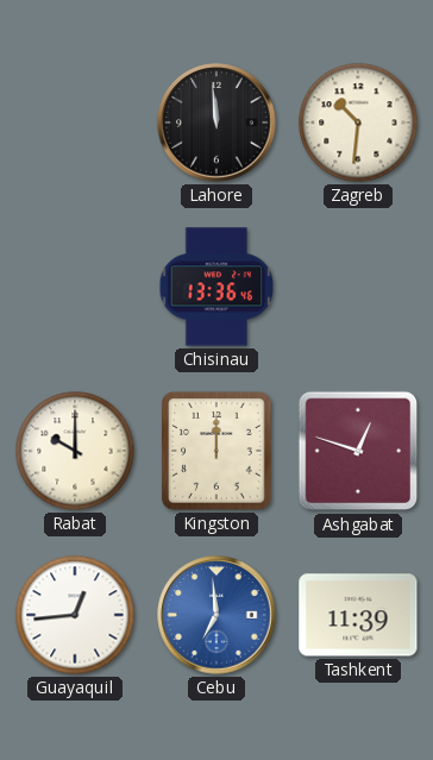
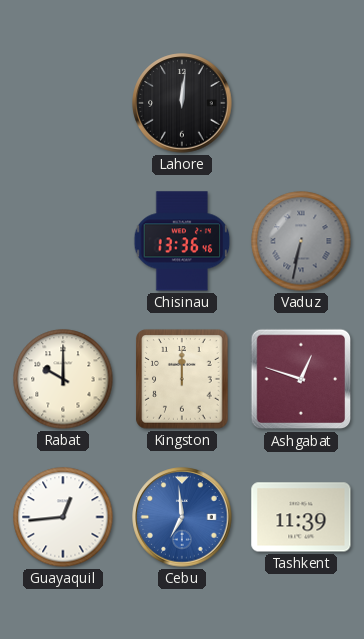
Lahore: 11:59 -> 12:01
Zagreb: 10:31 -> none
Vaduz: none -> 6:32
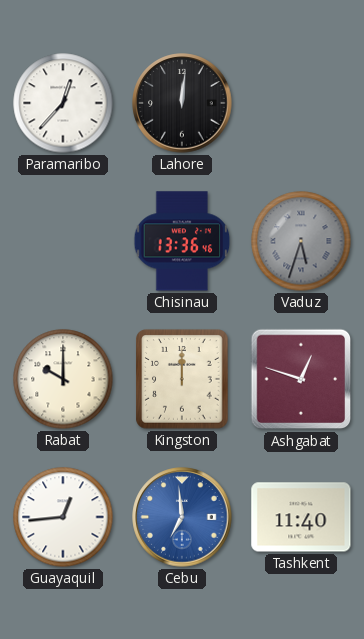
Paramaribo: none -> 12:37
Vaduz: 6:32 -> 5:33
Tashkent: 11:39 -> 11:40
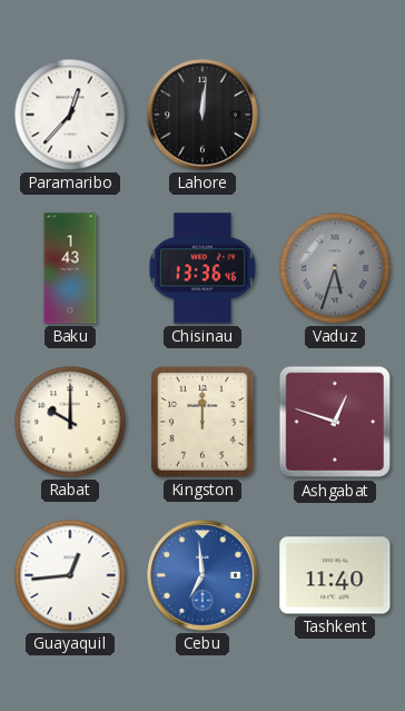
Baku: none -> 1:43
